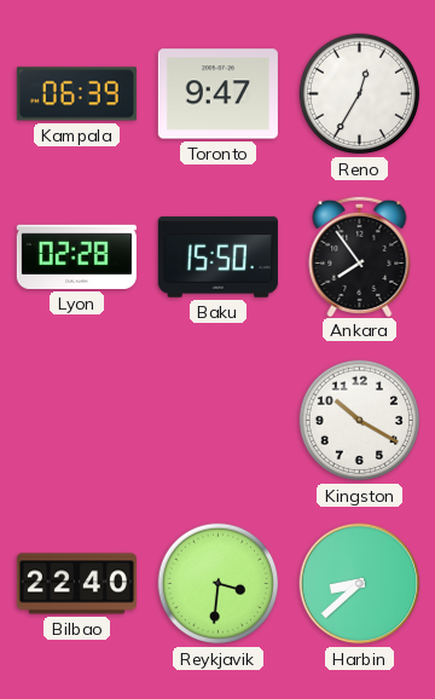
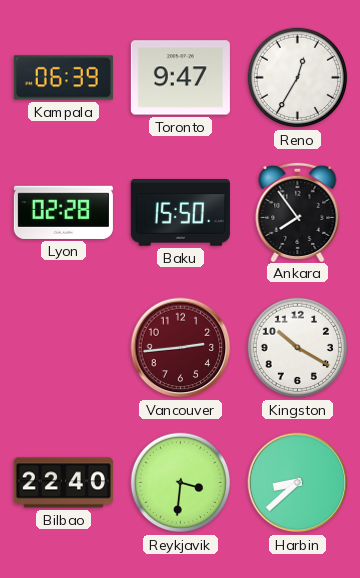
Vancouver: none -> 2:44
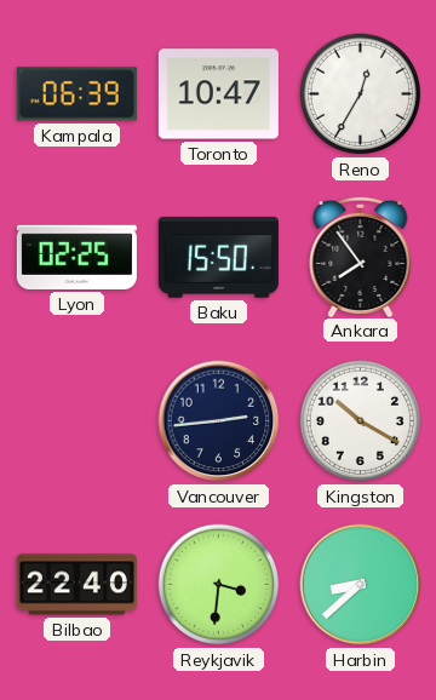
Toronto: 9:47 -> 10:47
Lyon: 02:28 -> 02:25
Vancouver dial: burgundy -> navy
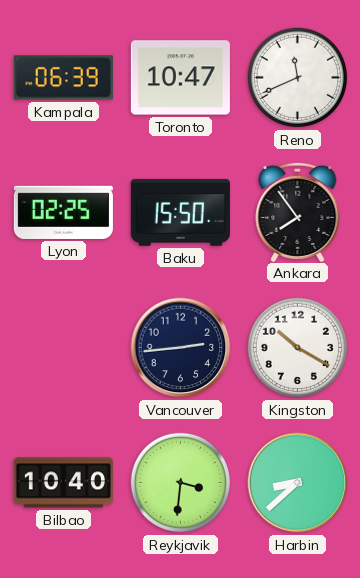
Reno: 12:35 -> 11:41
Bilbao: 22:40 -> 10:40
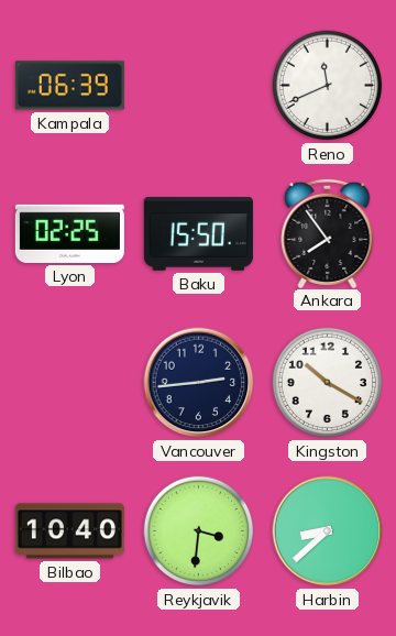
Toronto: 10:47 -> none
